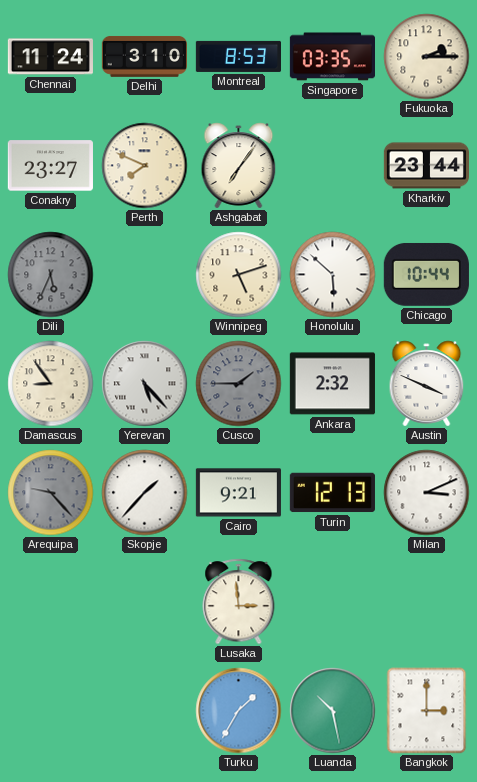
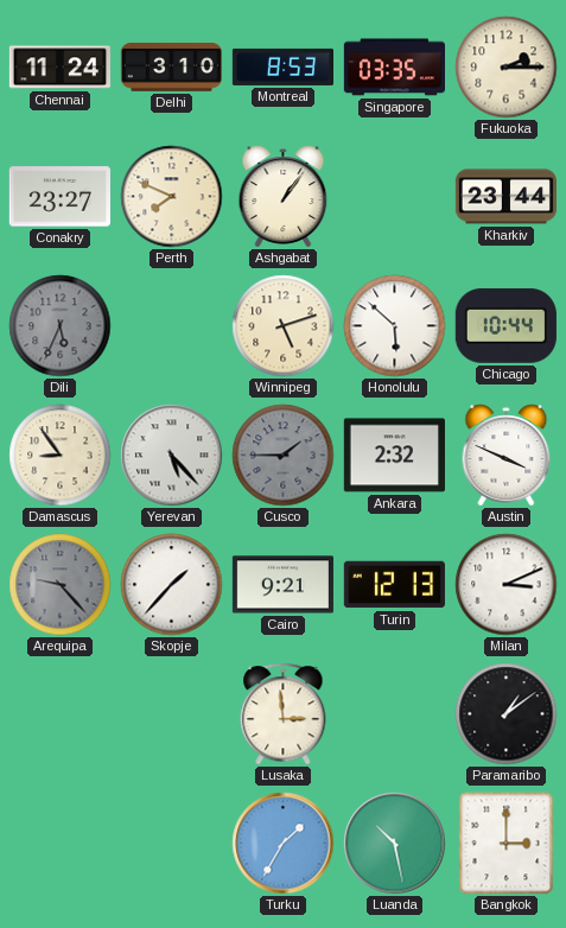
Ashgabat: 7:06 -> 1:06
Paramaribo: none -> 1:09
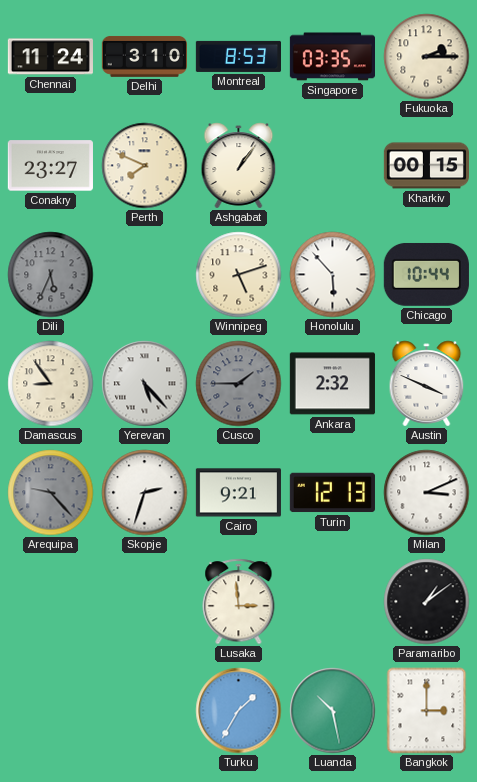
Kharkiv: 23:44 -> 00:15
Honolulu: 5:52 -> 5:53
Skopje: 1:37 -> 2:33
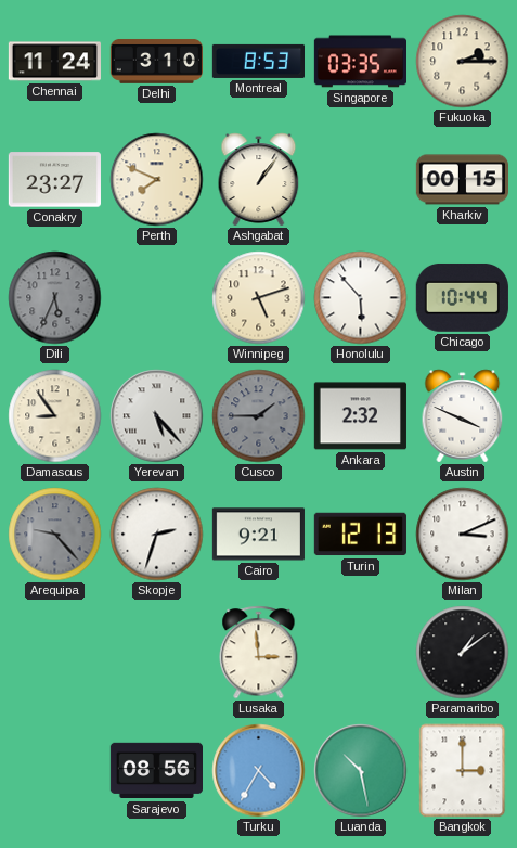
Sarajevo: none -> 08:56
Turku: 1:35 -> 4:35
